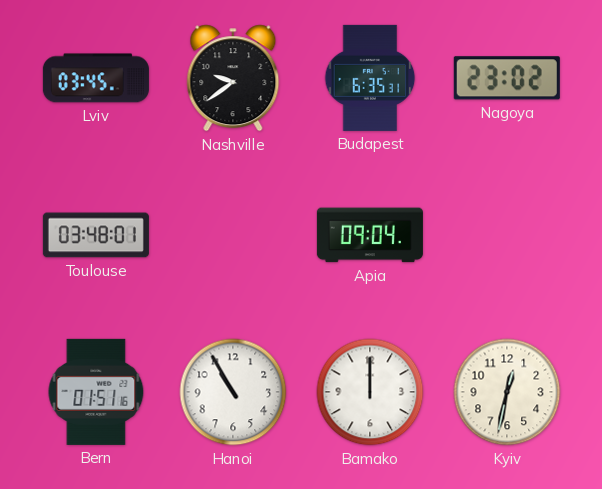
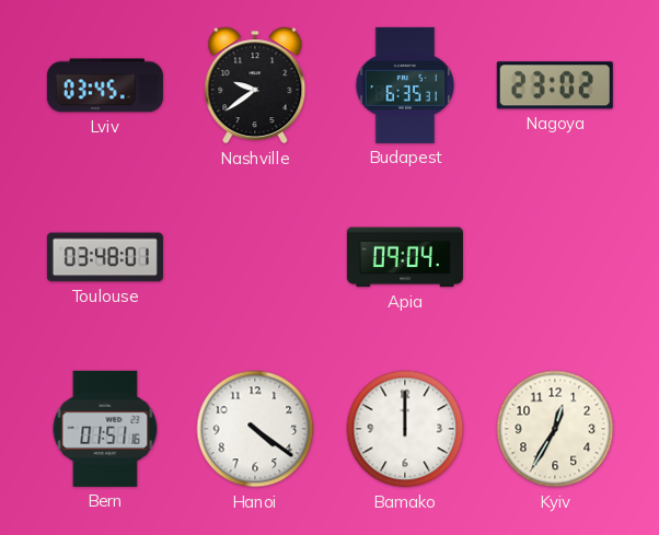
Hanoi: 10:55 -> 4:21
Kyiv: 12:32 -> 12:35
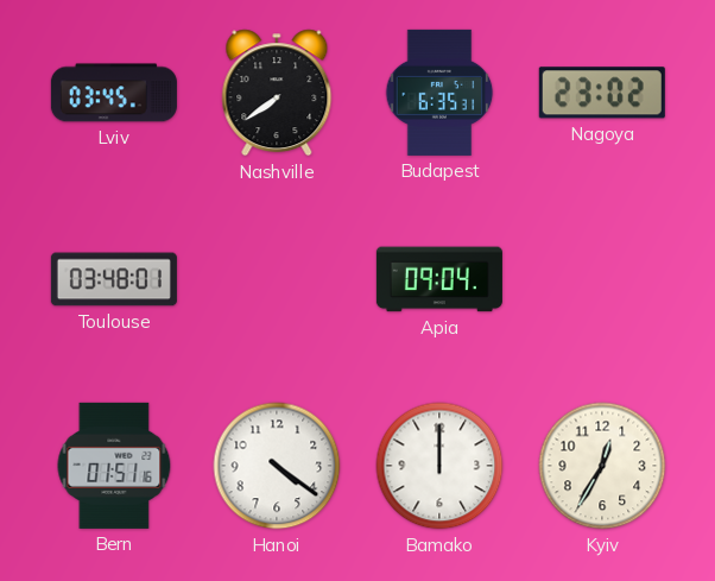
Nashville: 9:39 -> 7:39
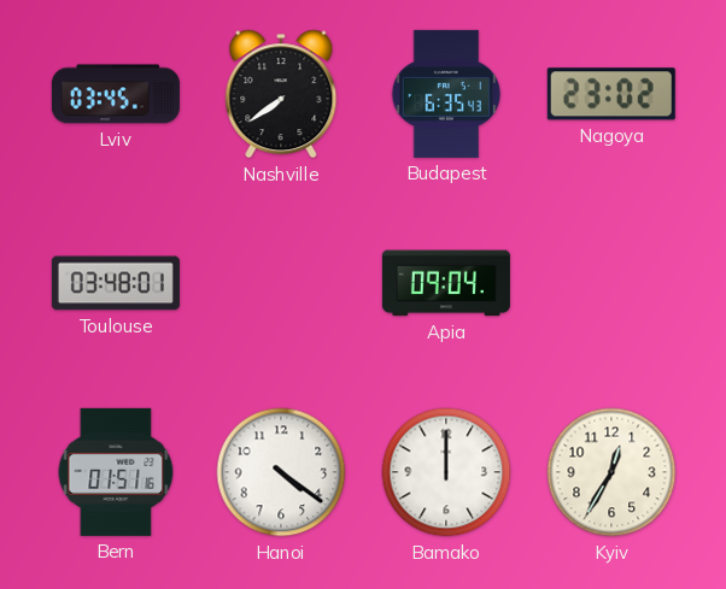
Budapest: 6:35:31 -> 6:35:43
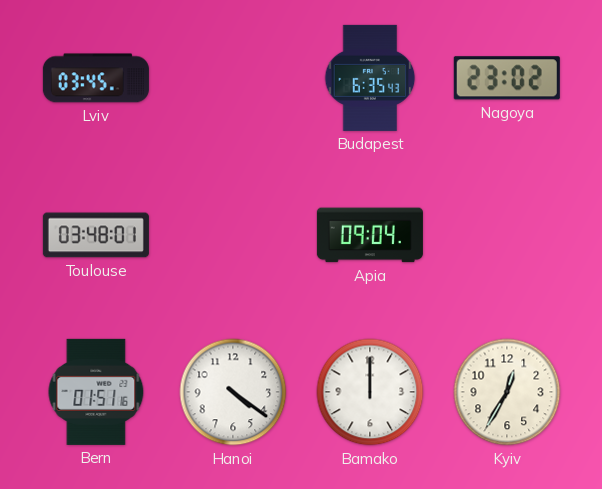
Nashville: 7:39 -> none
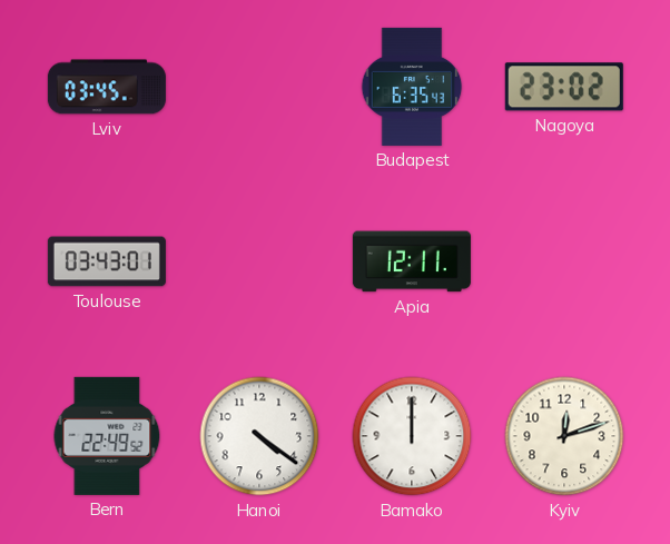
Toulouse: 03:48 -> 03:43
Apia: 09:04 -> 12:11
Bern: 01:51 -> 22:49
Kyiv: 12:35 -> 12:12
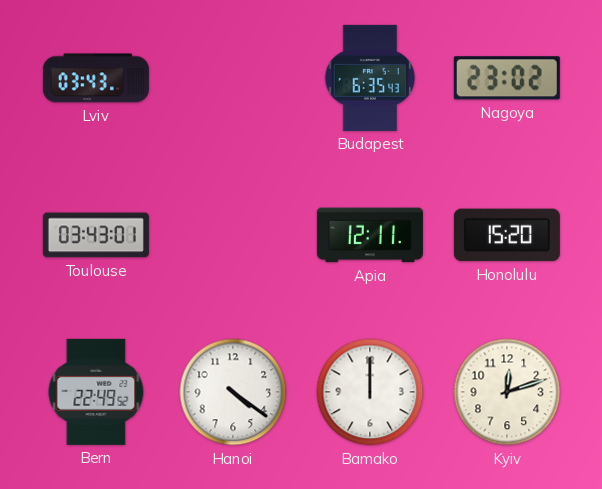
Lviv: 03:45 -> 03:43
Honolulu: none -> 15:20
